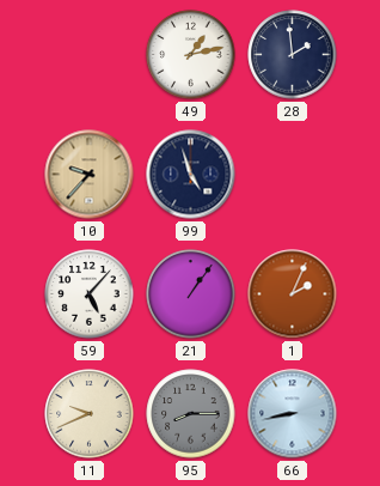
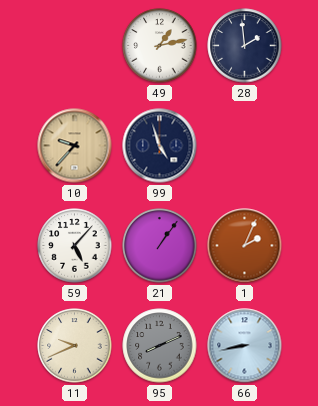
95: 8:15 -> 8:11
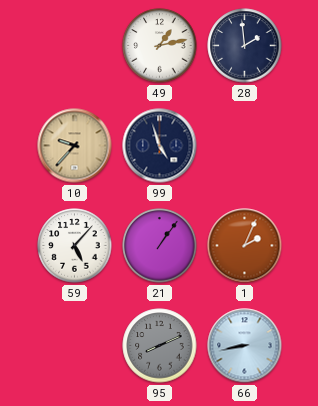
11: 9:41 -> none
